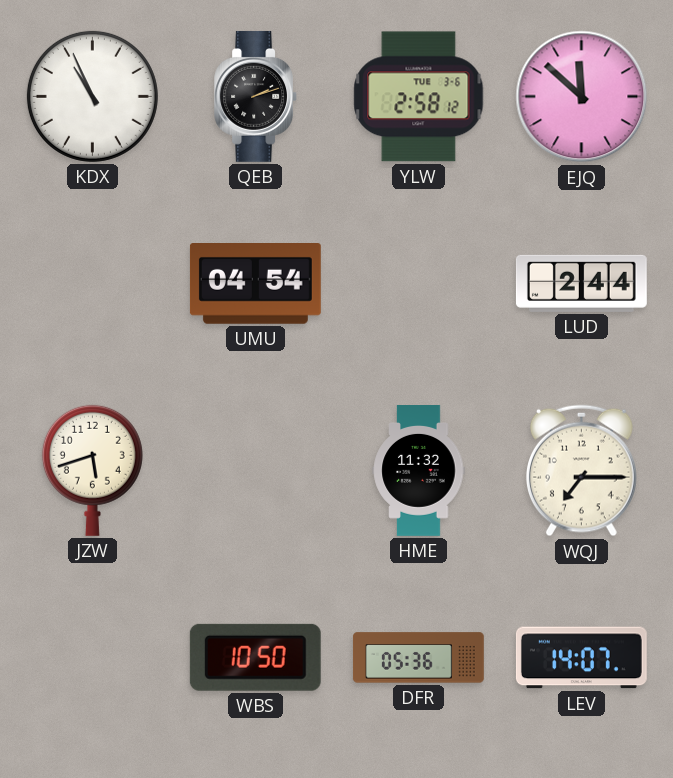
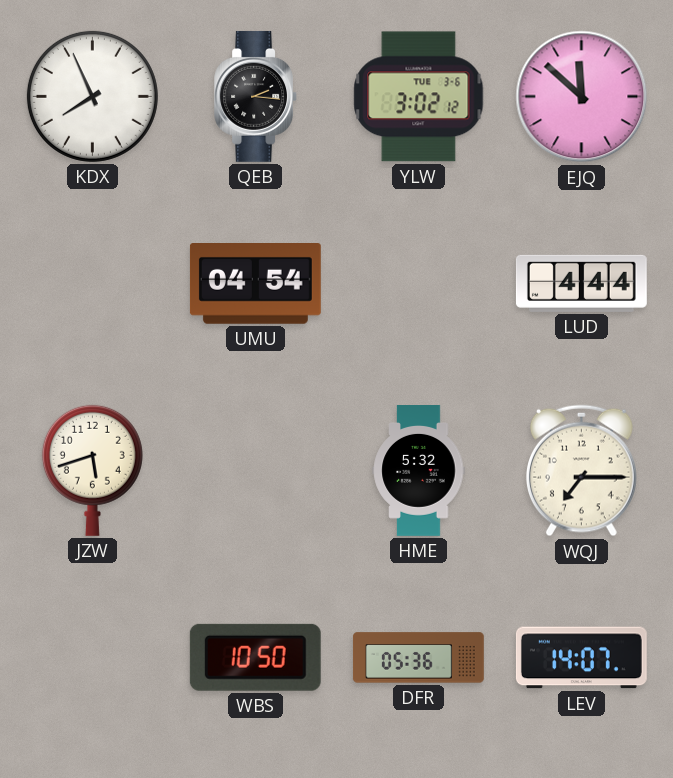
KDX: 10:56 -> 7:56
QEB: 2:12 -> 2:16
YLW: 2:58 -> 3:02
LUD: 2:44 -> 4:44
HME: 11:32 -> 5:32
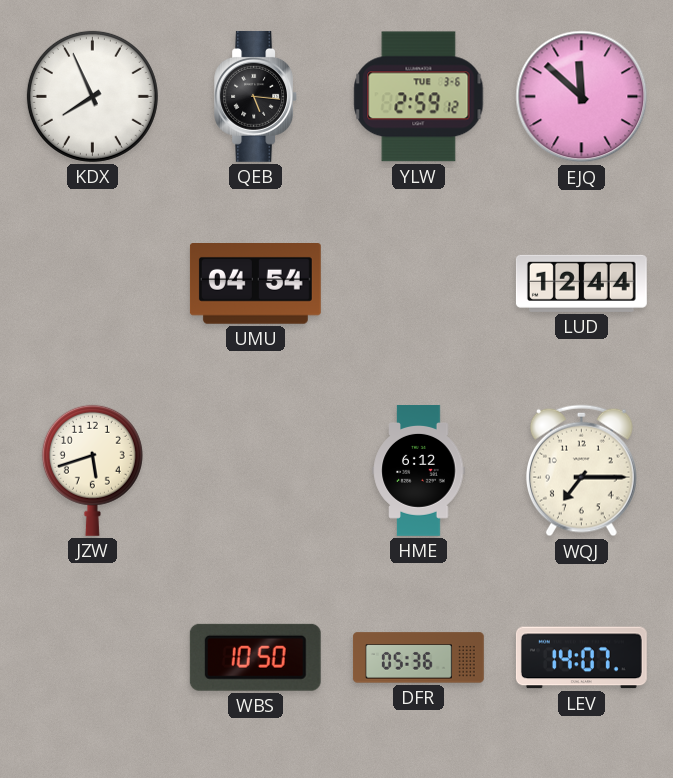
QEB: 2:16 -> 5:16
YLW: 3:02 -> 2:59
LUD: 4:44 -> 12:44
HME: 5:32 -> 6:12
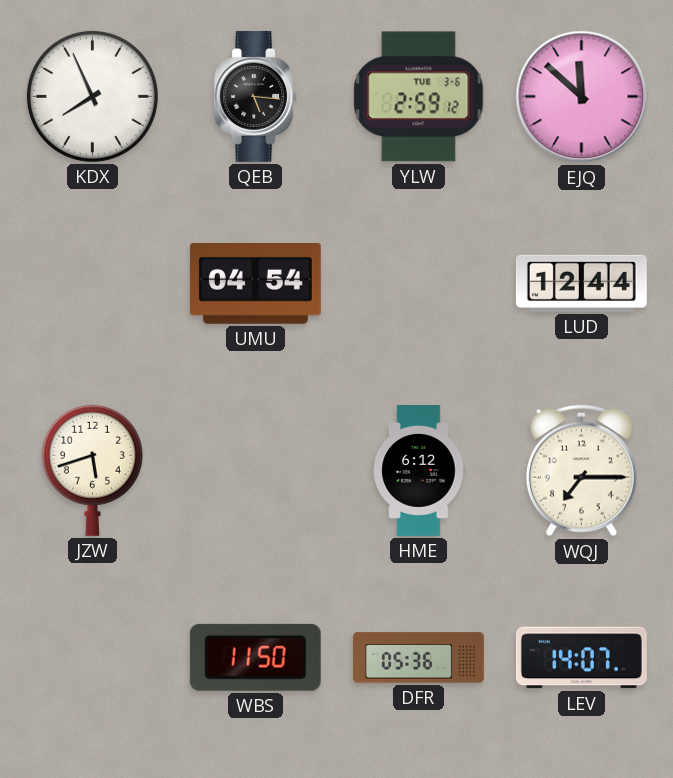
WBS: 10:50 -> 11:50
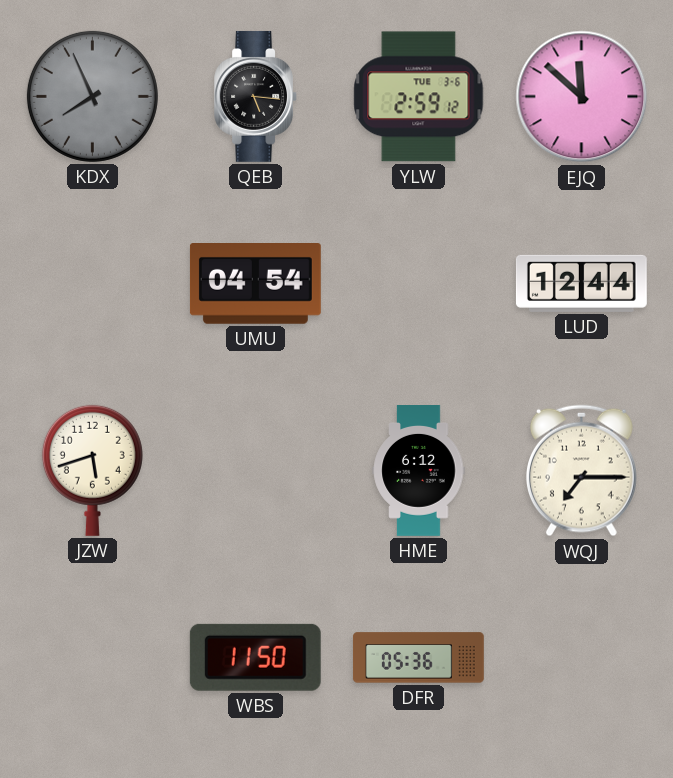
KDX dial: white -> grey
LEV: 14:07 -> none
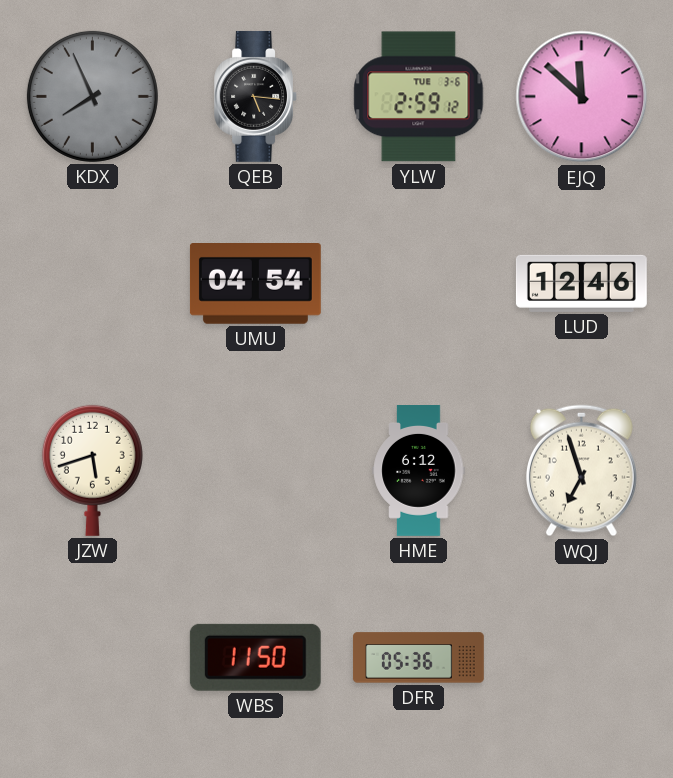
LUD: 12:44 -> 12:46
WQJ: 7:15 -> 6:57
